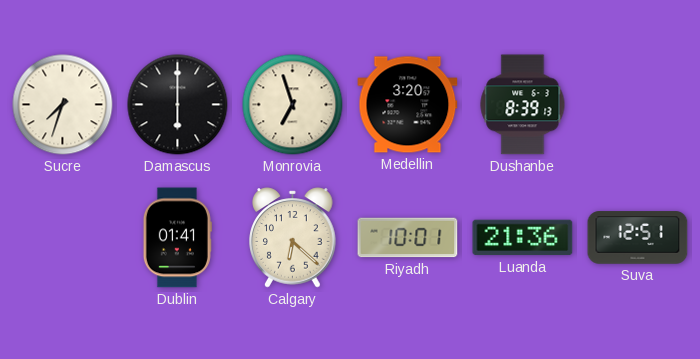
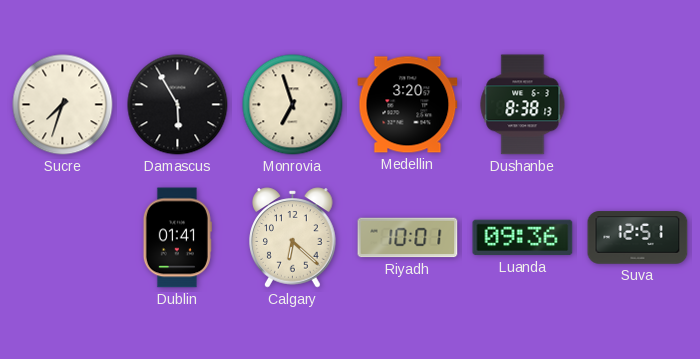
Damascus: 6:00 -> 5:55
Dushanbe: 8:39 -> 8:38
Luanda: 21:36 -> 09:36
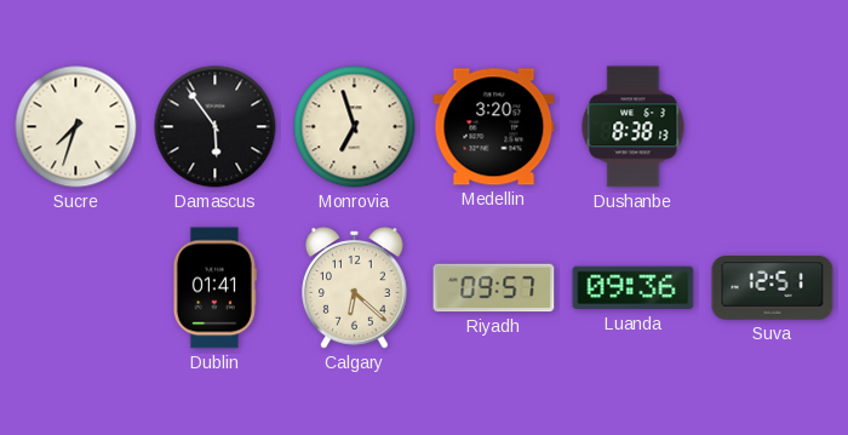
Damascus: 5:55 -> 5:54
Riyadh: 10:01 -> 09:57
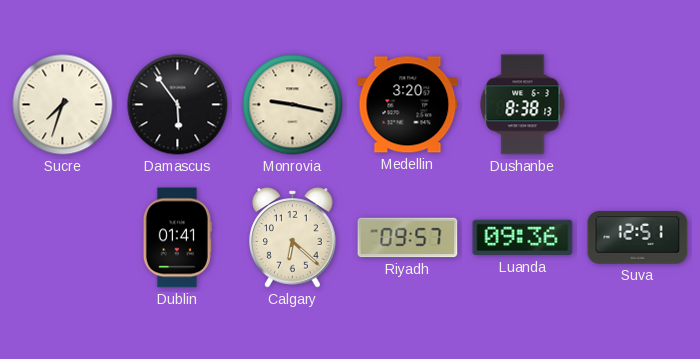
Monrovia: 6:57 -> 9:17
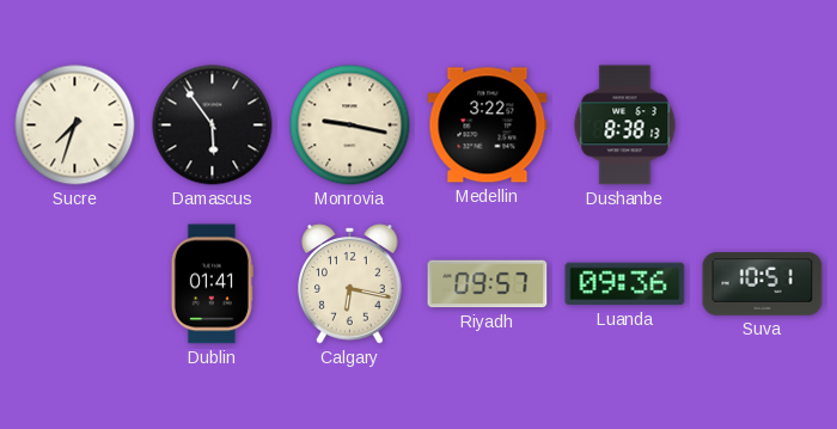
Medellin: 3:20 -> 3:22
Calgary: 6:22 -> 6:17
Suva: 12:51 -> 10:51
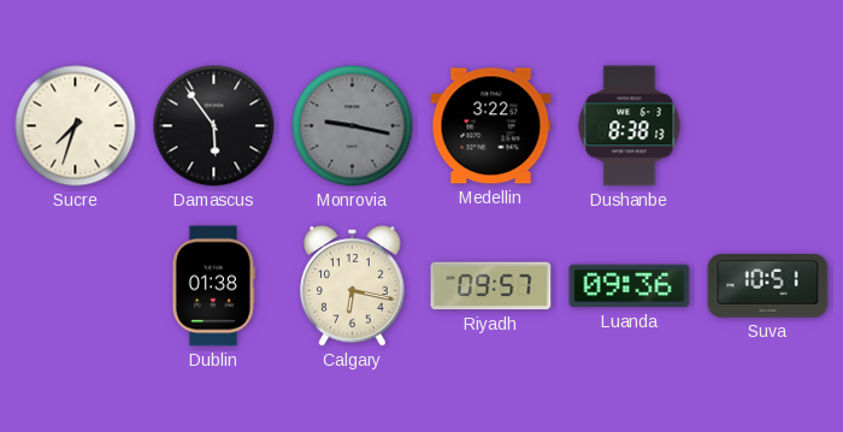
Monrovia dial: cream -> grey
Dublin: 01:41 -> 01:38
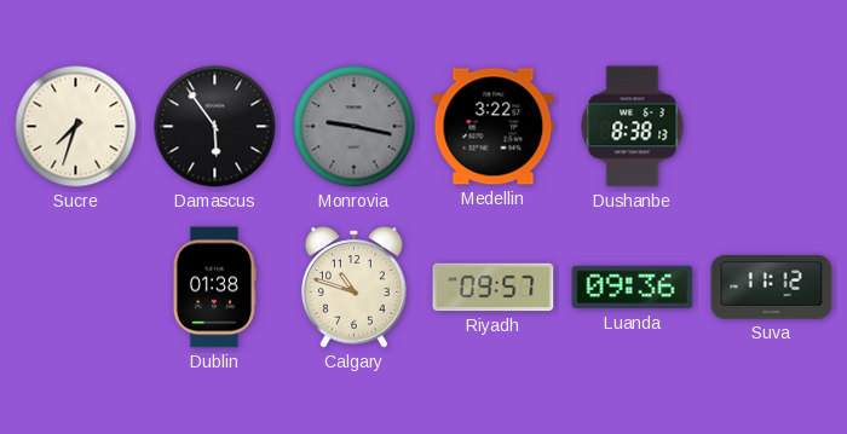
Calgary: 6:17 -> 10:48
Suva: 10:51 -> 11:12
